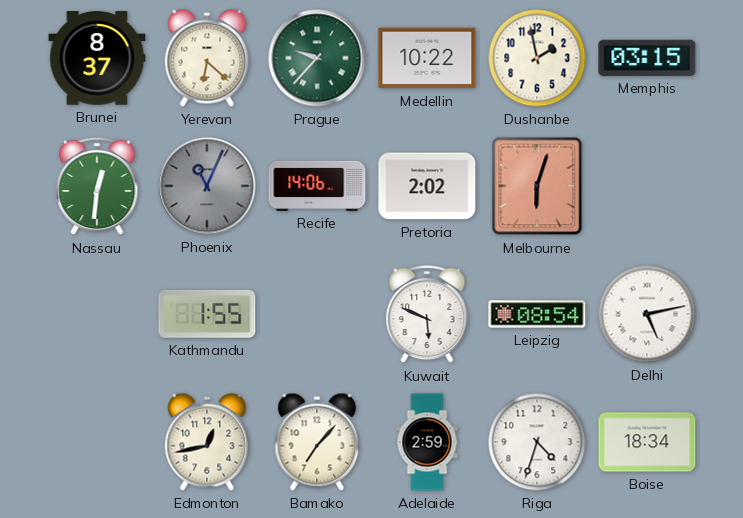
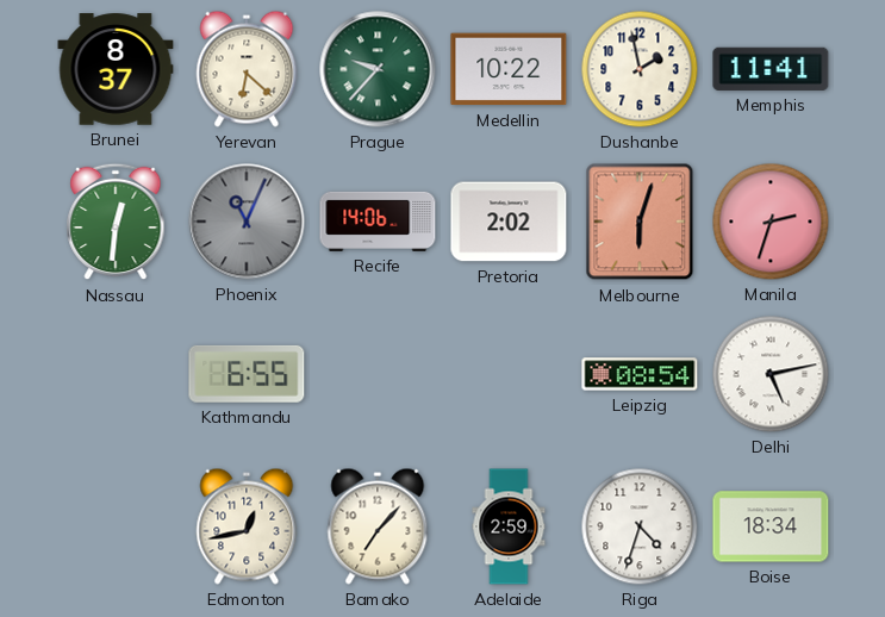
Memphis: 03:15 -> 11:41
Manila: none -> 2:33
Kathmandu: 1:55 -> 6:55
Kuwait: 5:49 -> none
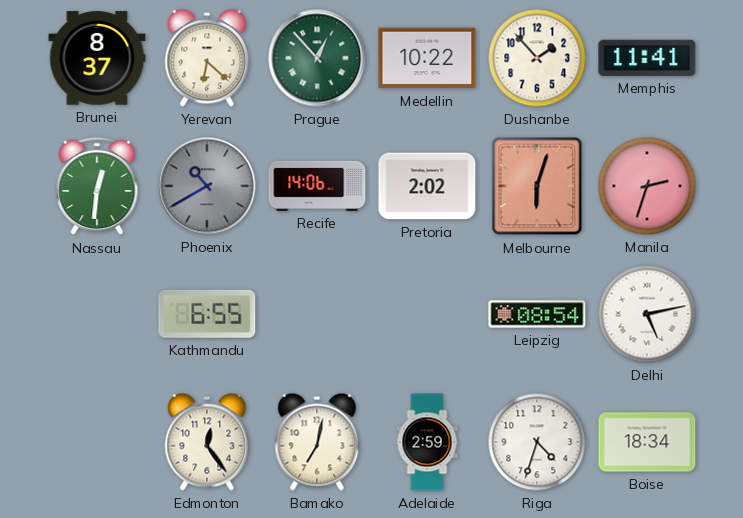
Prague: 9:37 -> 12:53
Dushanbe: 1:58 -> 1:53
Phoenix: 11:04 -> 10:40
Edmonton: 12:43 -> 12:24
Bamako: 7:07 -> 7:02
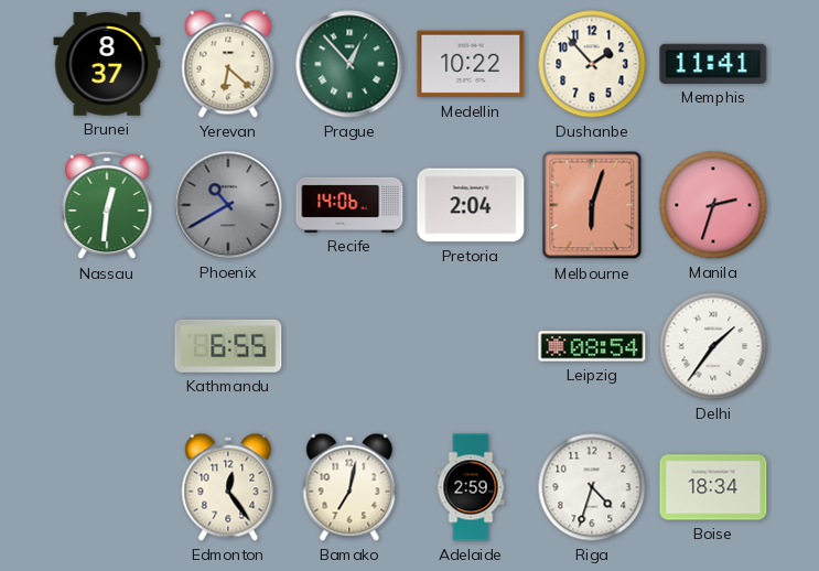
Pretoria: 2:02 -> 2:04
Delhi: 5:13 -> 1:36
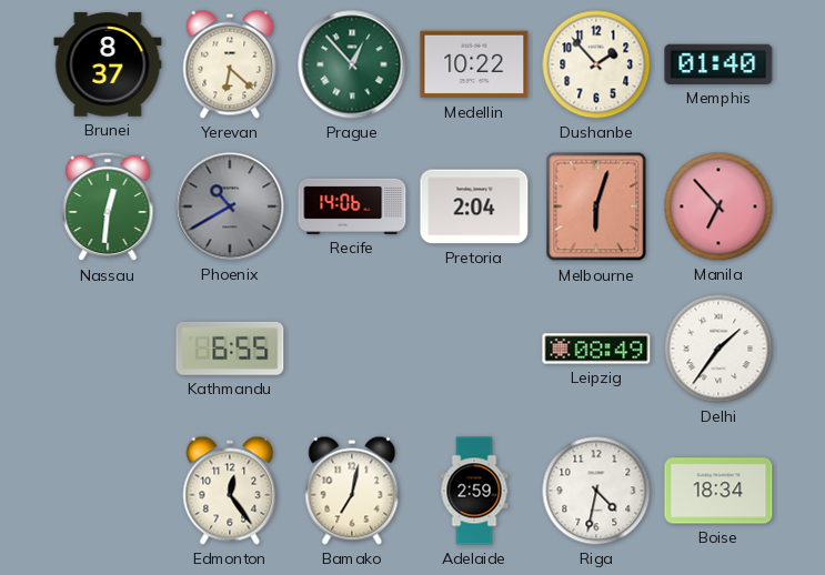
Memphis: 11:41 -> 01:40
Manila: 2:33 -> 6:53
Leipzig: 08:54 -> 08:49
Riga: 4:33 -> 4:32
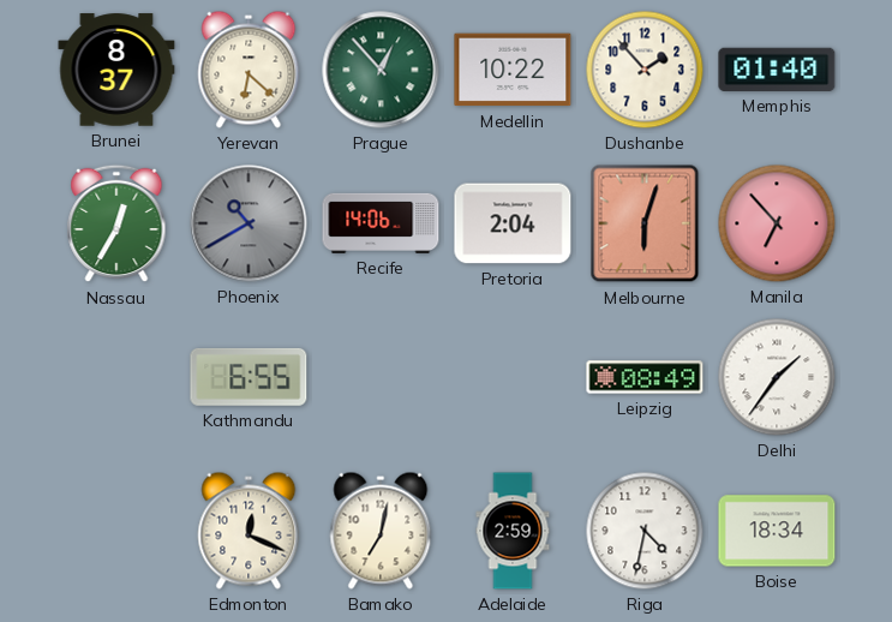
Nassau: 12:31 -> 12:35
Edmonton: 12:24 -> 12:19
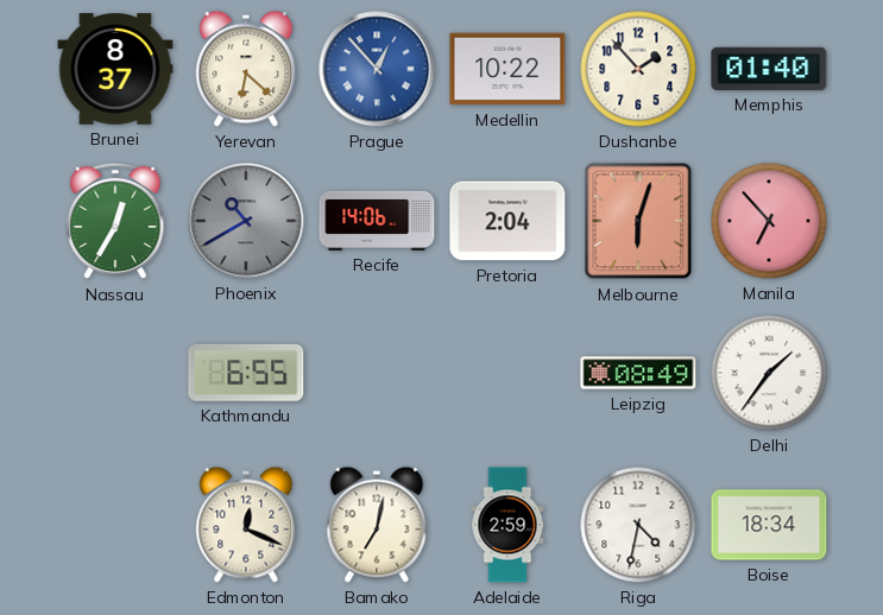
Prague dial: green -> blue
